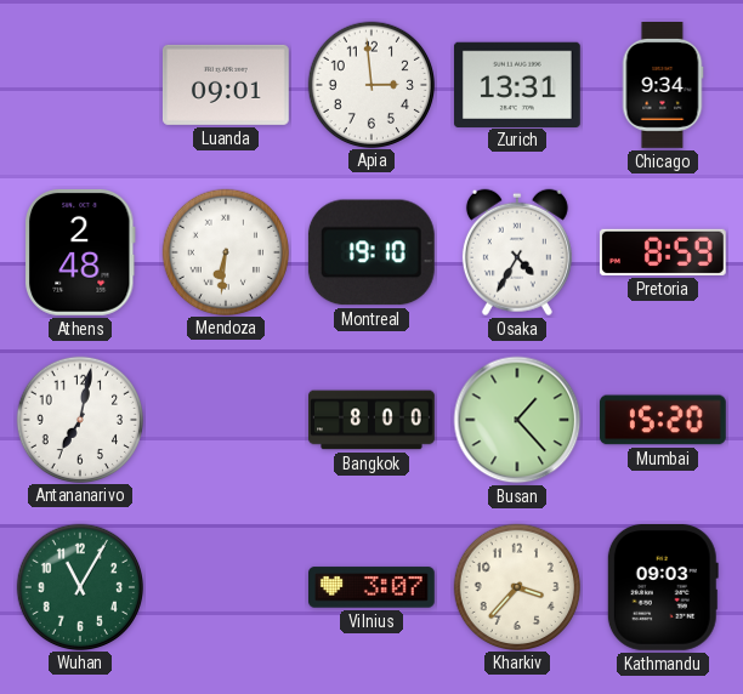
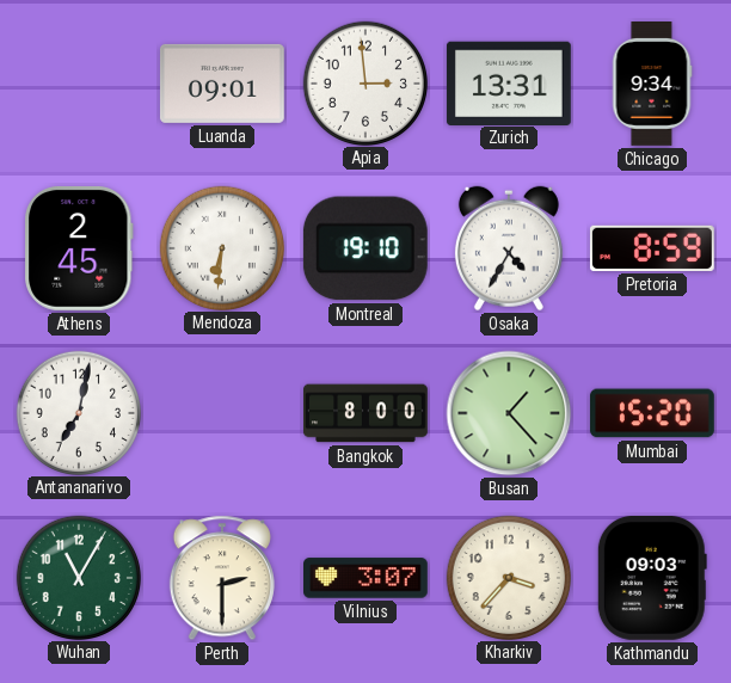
Athens: 2:48 -> 2:45
Perth: none -> 2:30
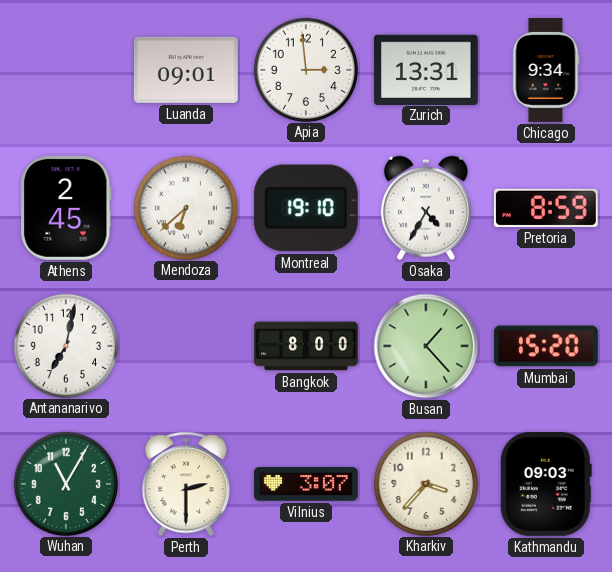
Mendoza: 6:31 -> 6:38
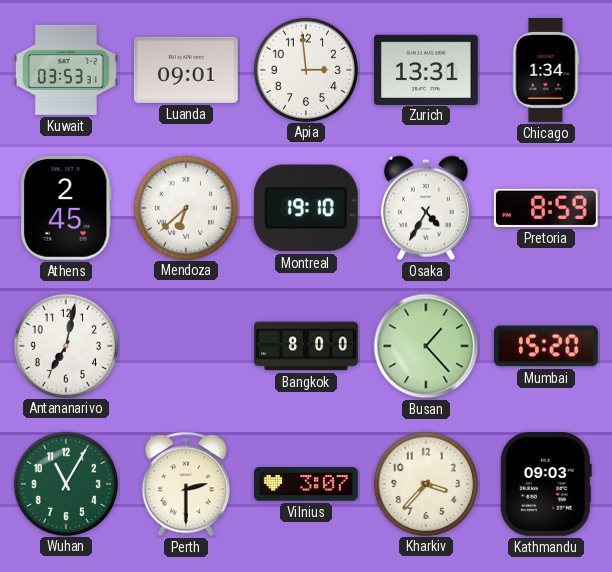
Kuwait: none -> 03:53
Chicago: 9:34 -> 1:34
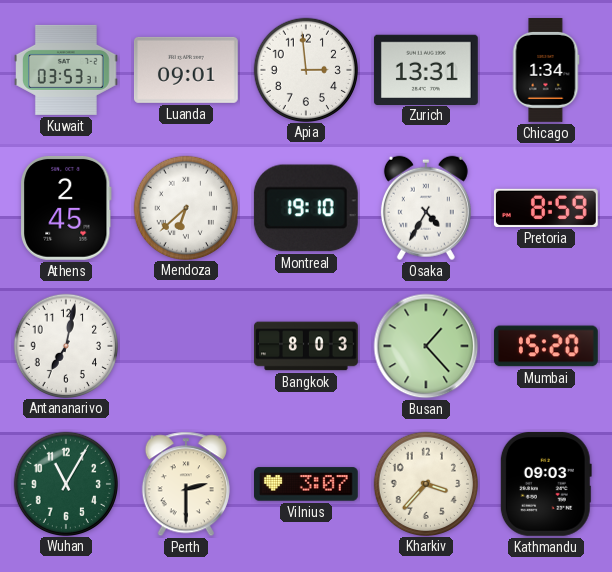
Bangkok: 8:00 -> 8:03
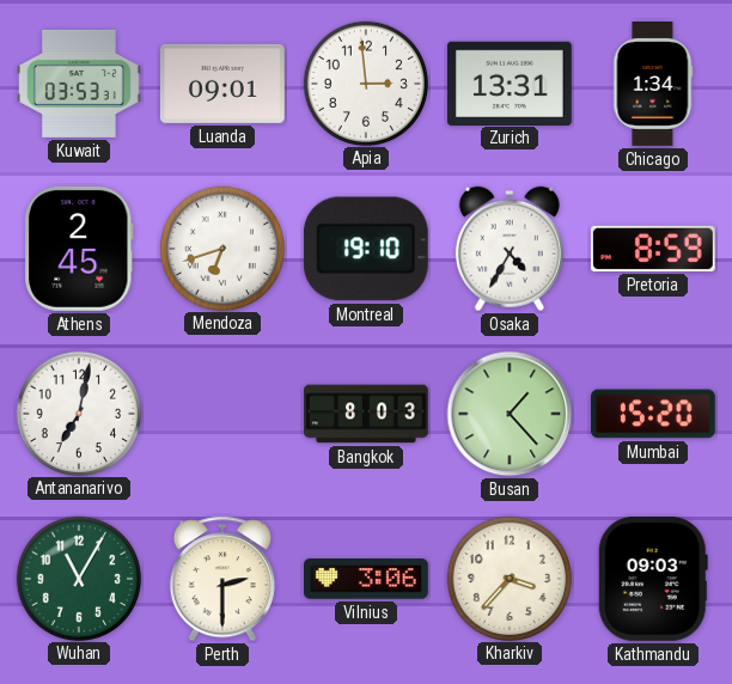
Mendoza: 6:38 -> 6:42
Vilnius: 3:07 -> 3:06
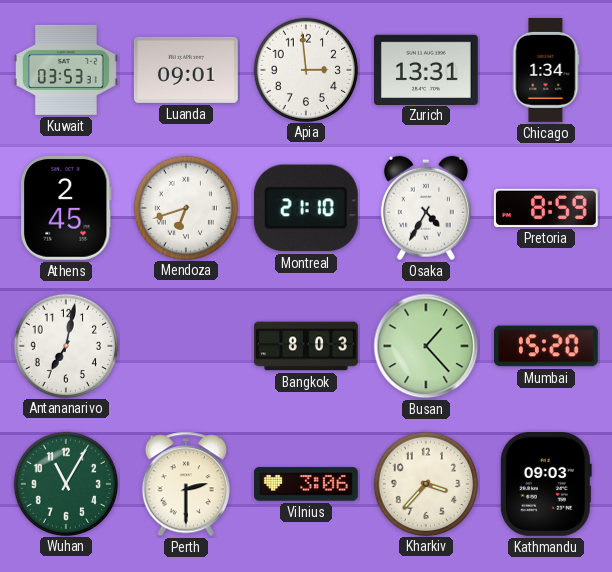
Montreal: 19:10 -> 21:10
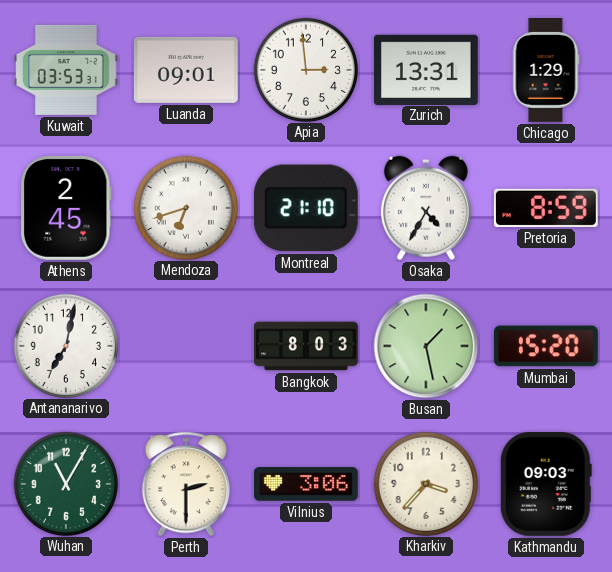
Chicago: 1:34 -> 1:29
Busan: 1:23 -> 1:28
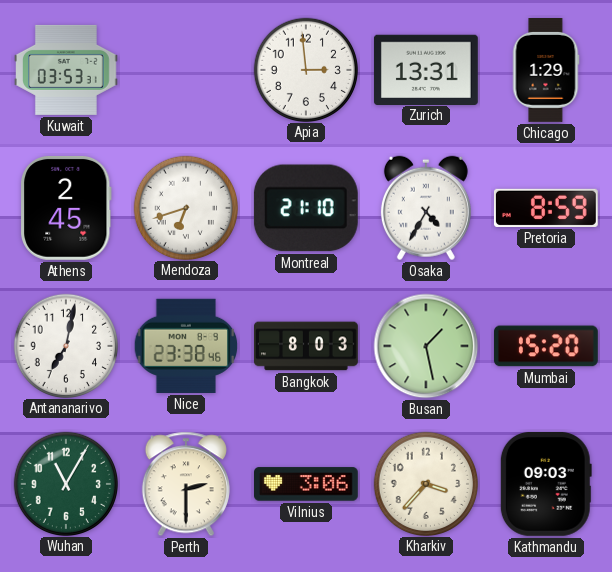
Luanda: 09:01 -> none
Nice: none -> 23:38
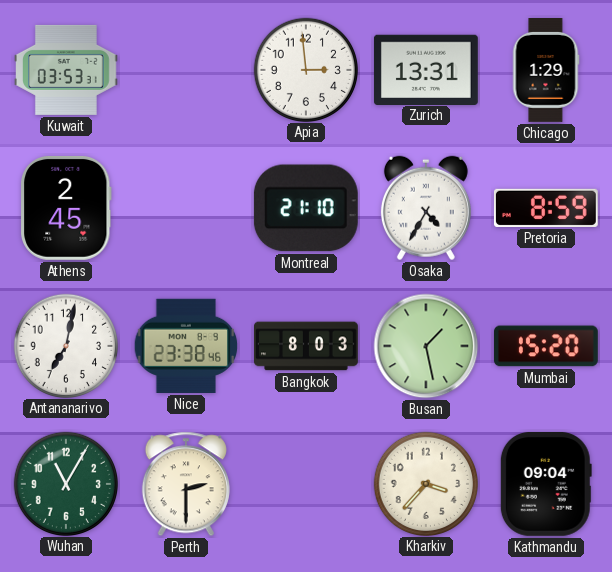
Mendoza: 6:42 -> none
Vilnius: 3:06 -> none
Kathmandu: 09:03 -> 09:04
